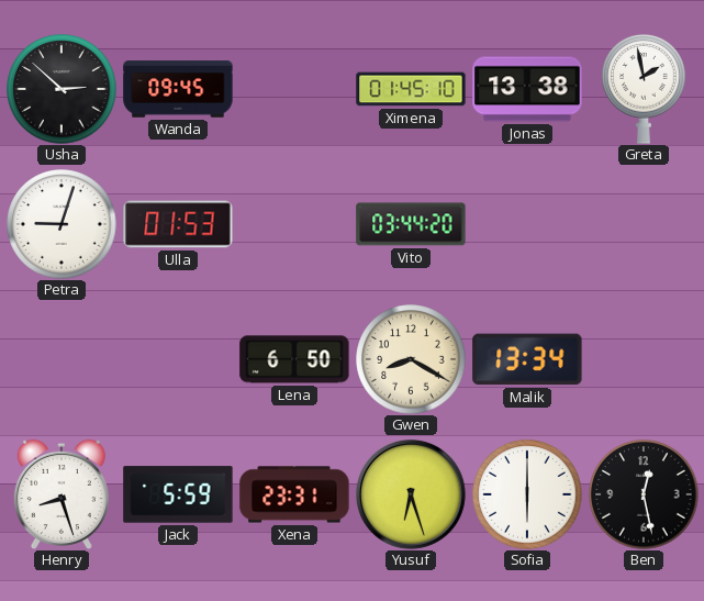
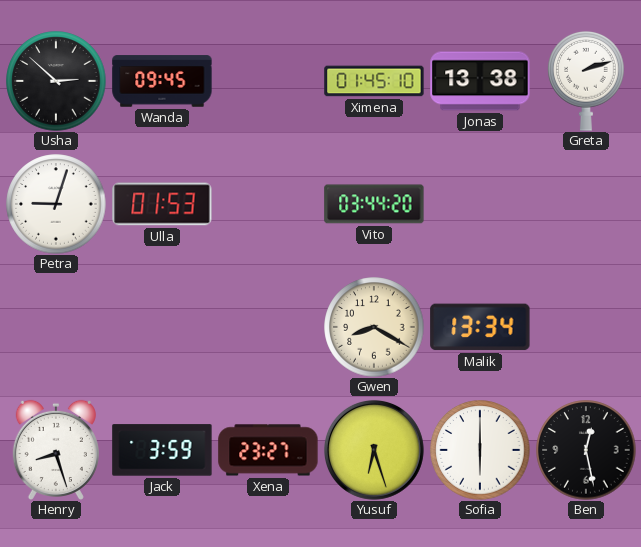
Greta: 1:58 -> 2:12
Lena: 6:50 -> none
Jack: 5:59 -> 3:59
Xena: 23:31 -> 23:27
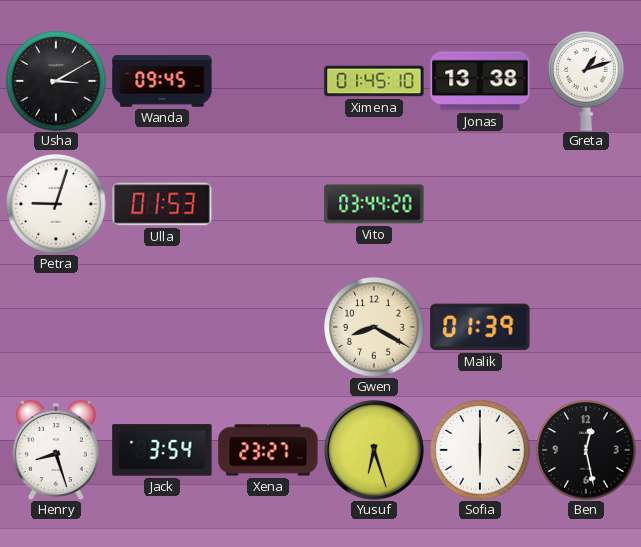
Usha: 2:52 -> 3:10
Greta: 2:12 -> 1:12
Malik: 13:34 -> 01:39
Jack: 3:59 -> 3:54
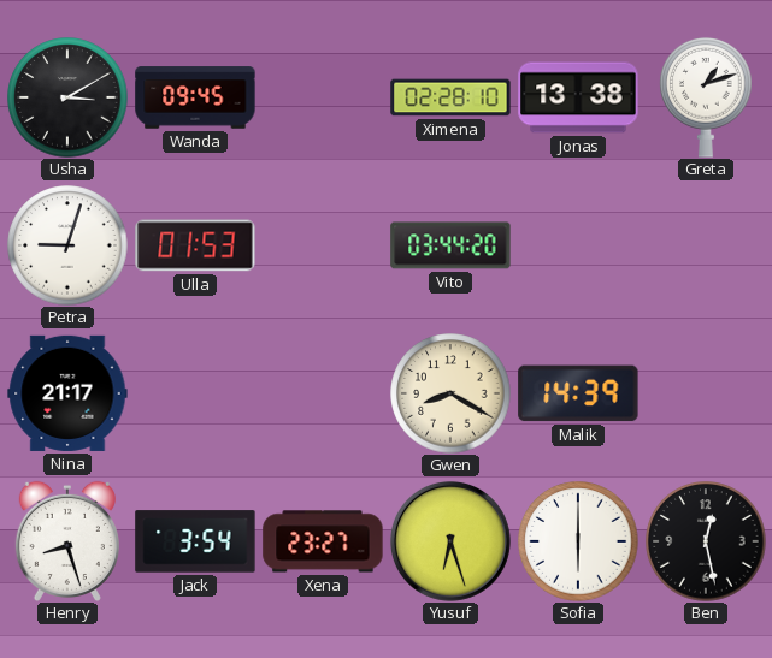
Ximena: 01:45 -> 02:28
Nina: none -> 21:17
Malik: 01:39 -> 14:39
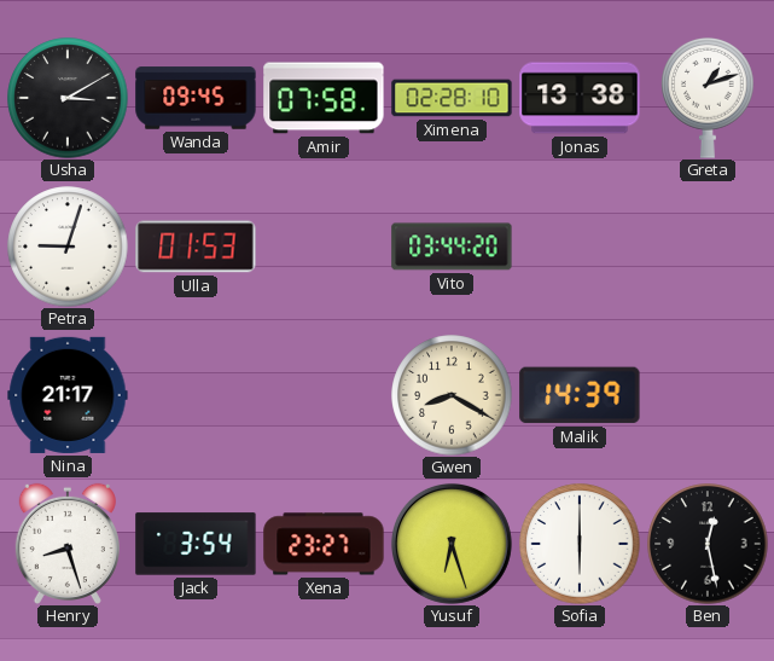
Amir: none -> 07:58
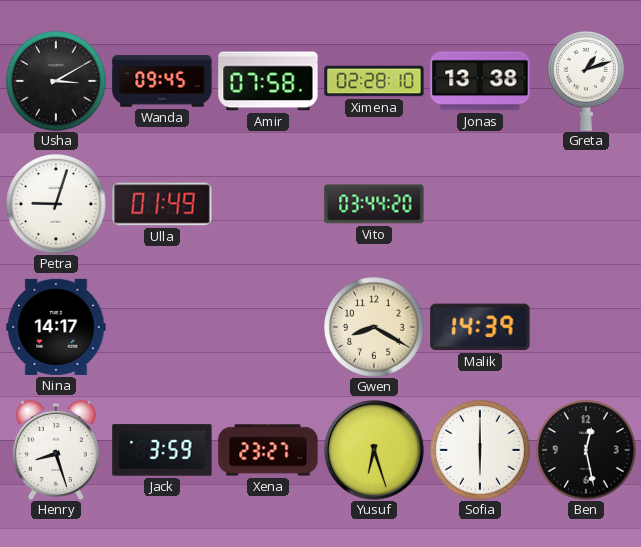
Ulla: 01:53 -> 01:49
Nina: 21:17 -> 14:17
Jack: 3:54 -> 3:59
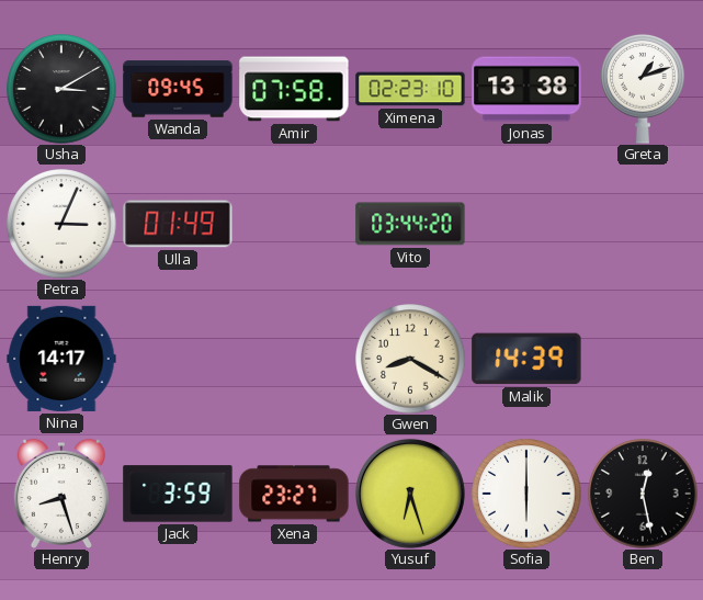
Ximena: 02:28 -> 02:23
Petra: 9:03 -> 3:04
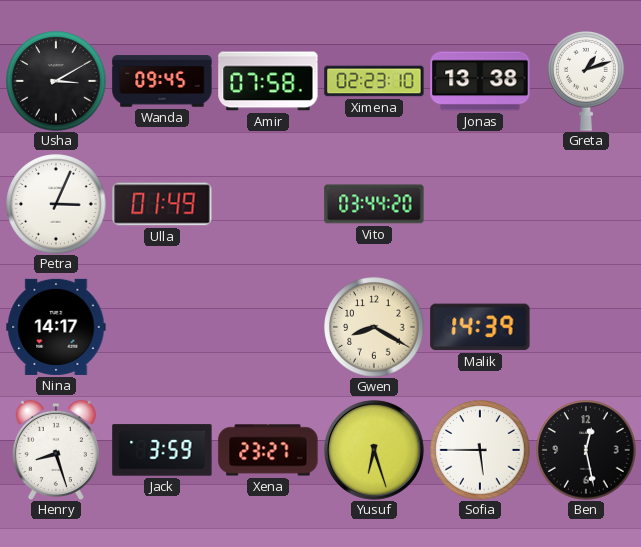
Sofia: 6:00 -> 5:45
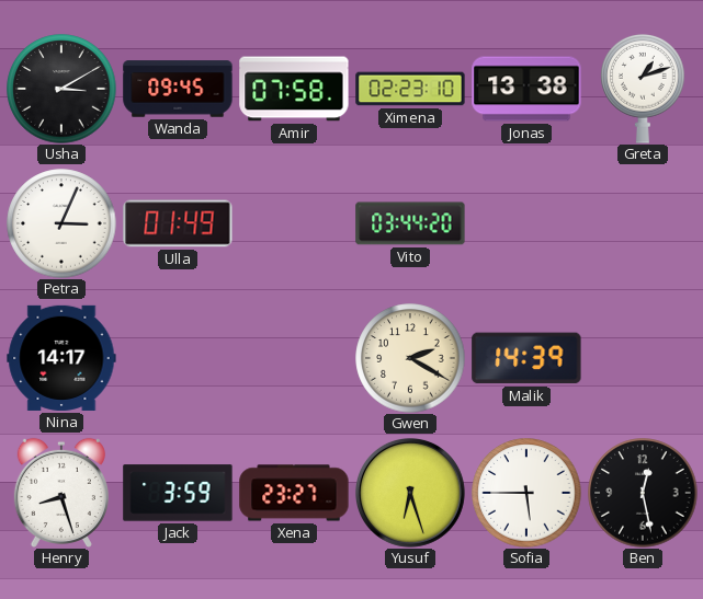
Gwen: 8:20 -> 2:20
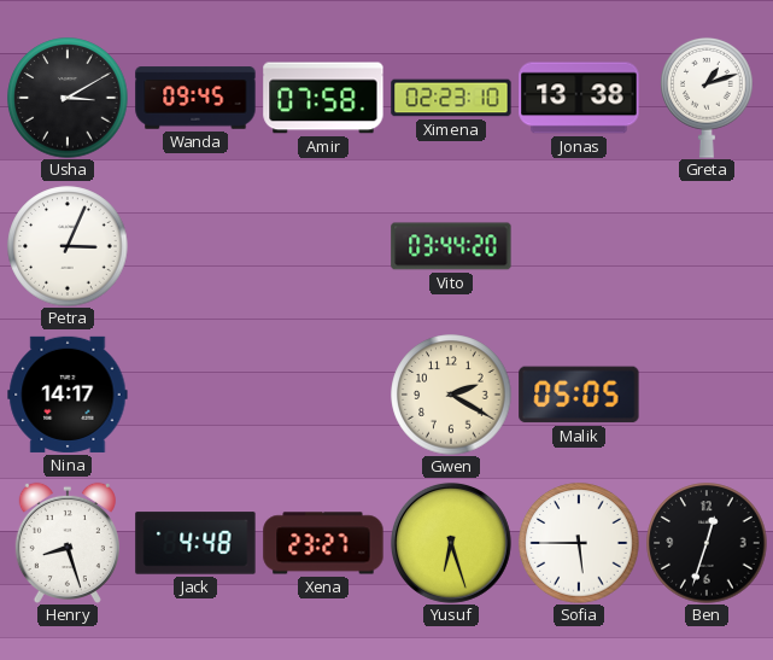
Ulla: 01:49 -> none
Malik: 14:39 -> 05:05
Jack: 3:59 -> 4:48
Ben: 12:28 -> 12:33
